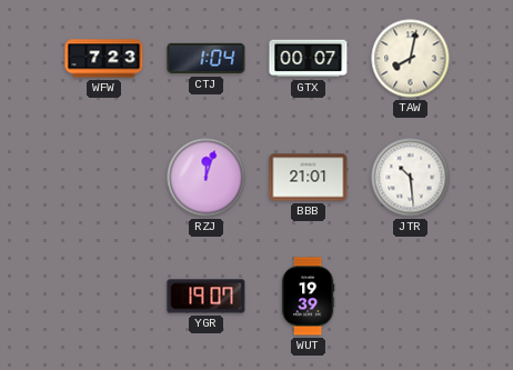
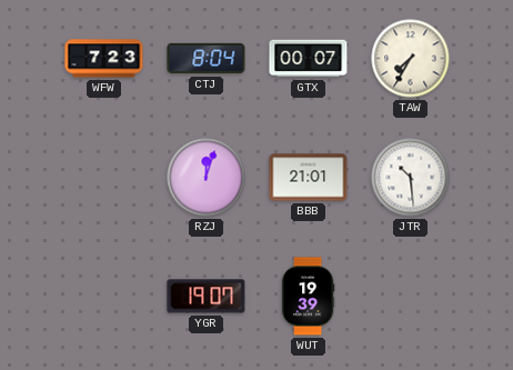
CTJ: 1:04 -> 8:04
TAW: 8:02 -> 7:35
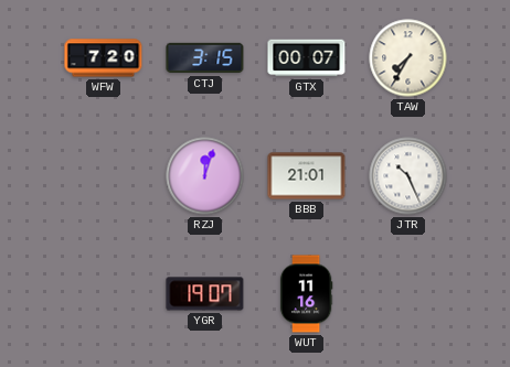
WFW: 7:23 -> 7:20
CTJ: 8:04 -> 3:15
JTR: 10:29 -> 10:26
WUT: 19:39 -> 11:16
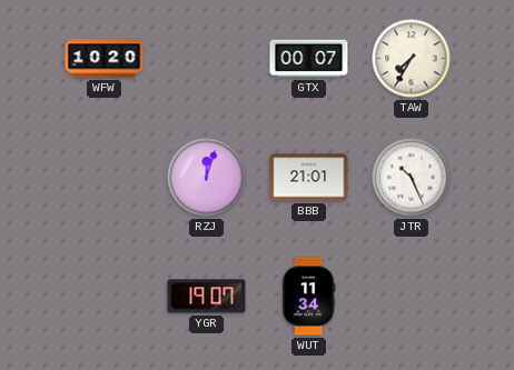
WFW: 7:20 -> 10:20
CTJ: 3:15 -> none
WUT: 11:16 -> 11:34
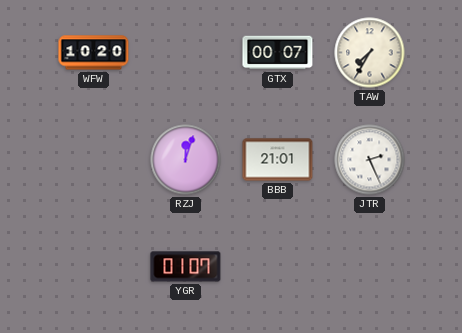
JTR: 10:26 -> 2:26
YGR: 19:07 -> 01:07
WUT: 11:34 -> none
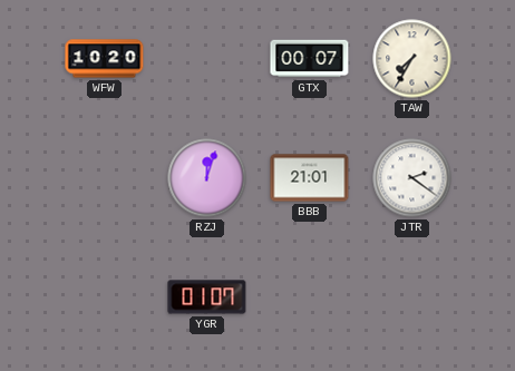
JTR: 2:26 -> 2:21
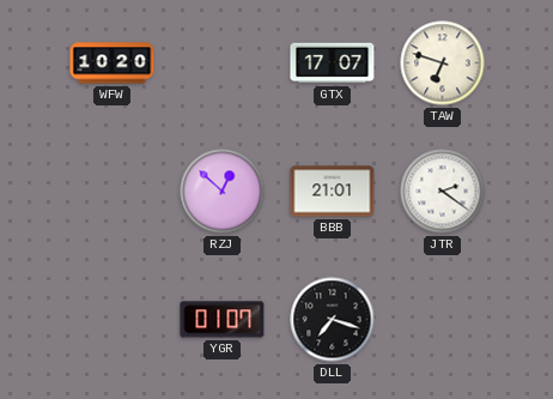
GTX: 00:07 -> 17:07
TAW: 7:35 -> 6:48
RZJ: 12:03 -> 12:52
DLL: none -> 7:18
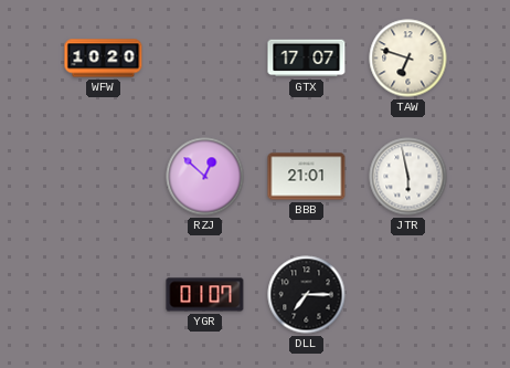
JTR: 2:21 -> 5:58
DLL: 7:18 -> 7:15
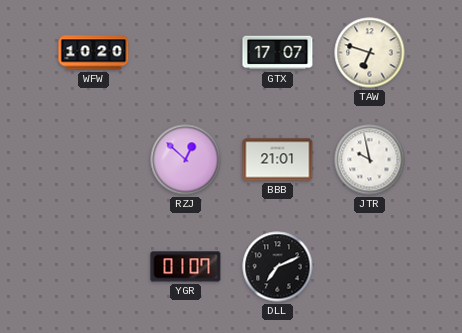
JTR: 5:58 -> 9:58
DLL: 7:15 -> 7:11
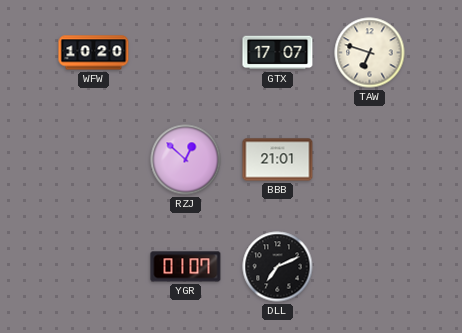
JTR: 9:58 -> none
